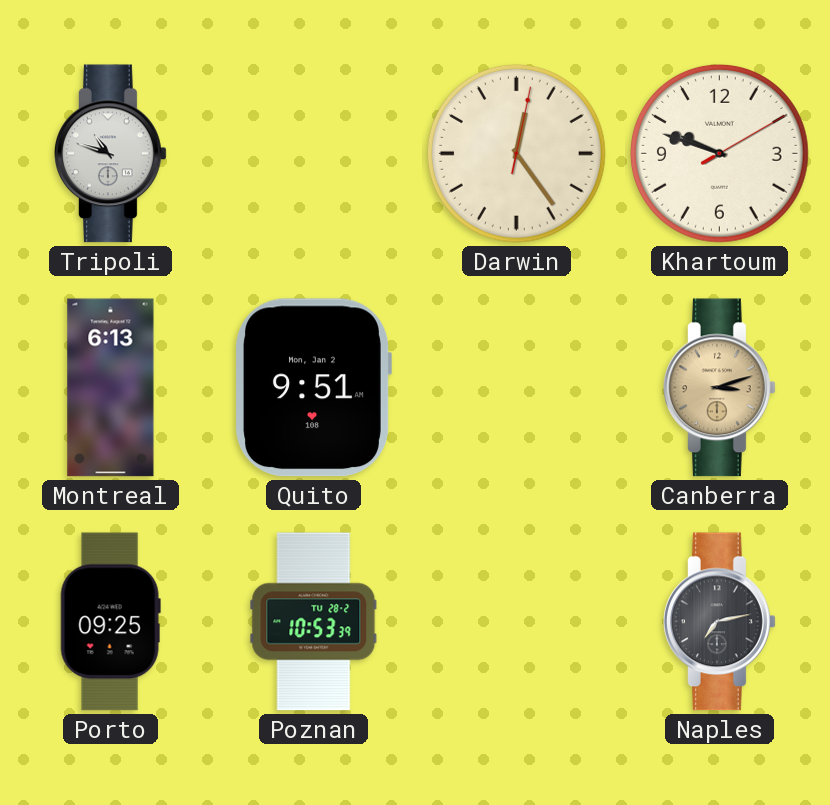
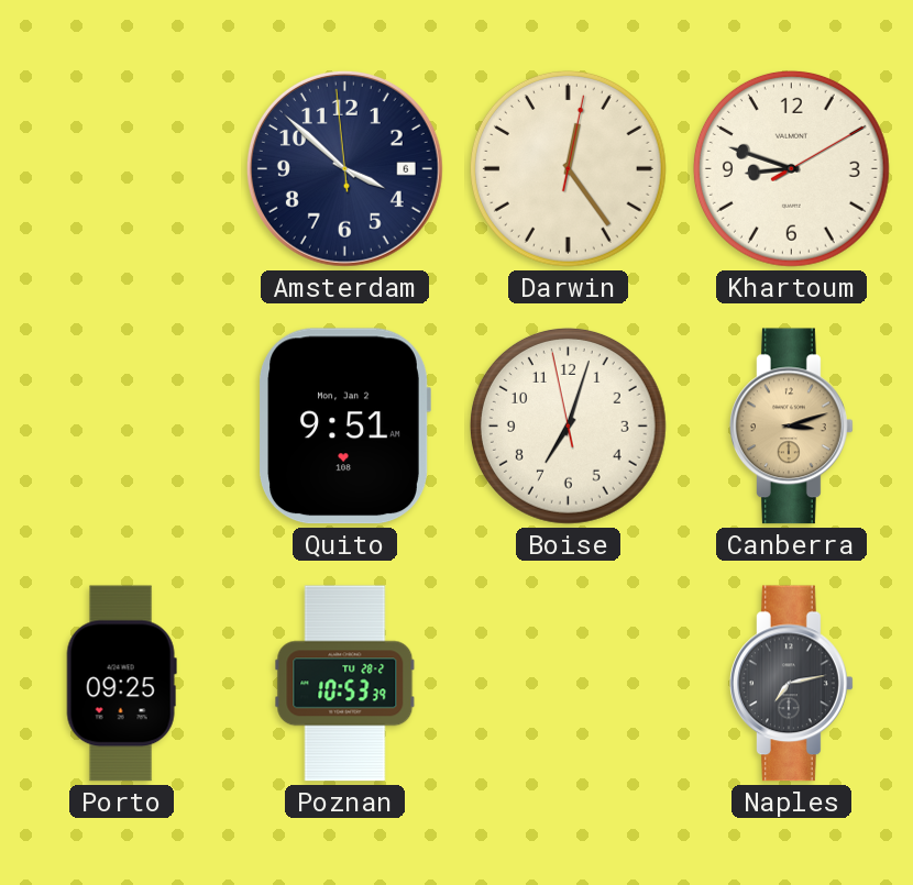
Tripoli: 10:48 -> none
Amsterdam: none -> 3:51
Khartoum: 9:48 -> 8:48
Montreal: 6:13 -> none
Boise: none -> 7:02
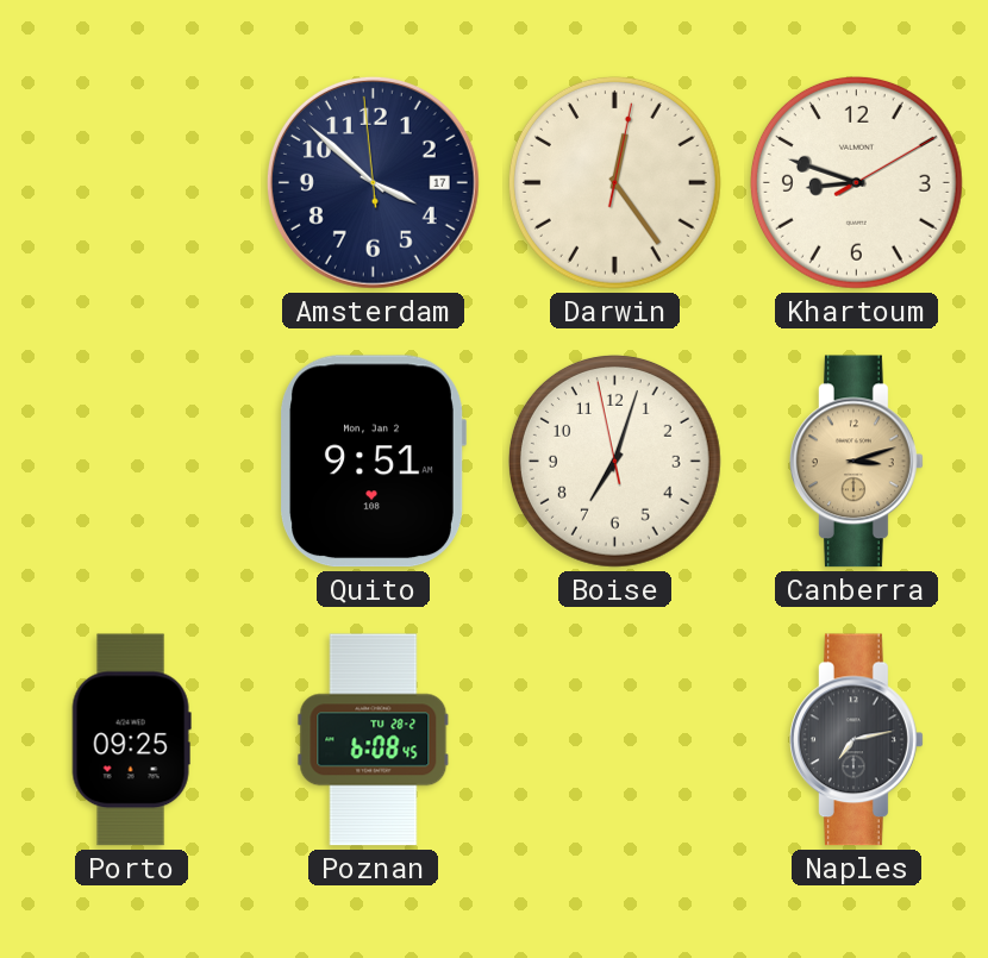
Amsterdam date: 6 -> 17
Poznan: 10:53 -> 6:08
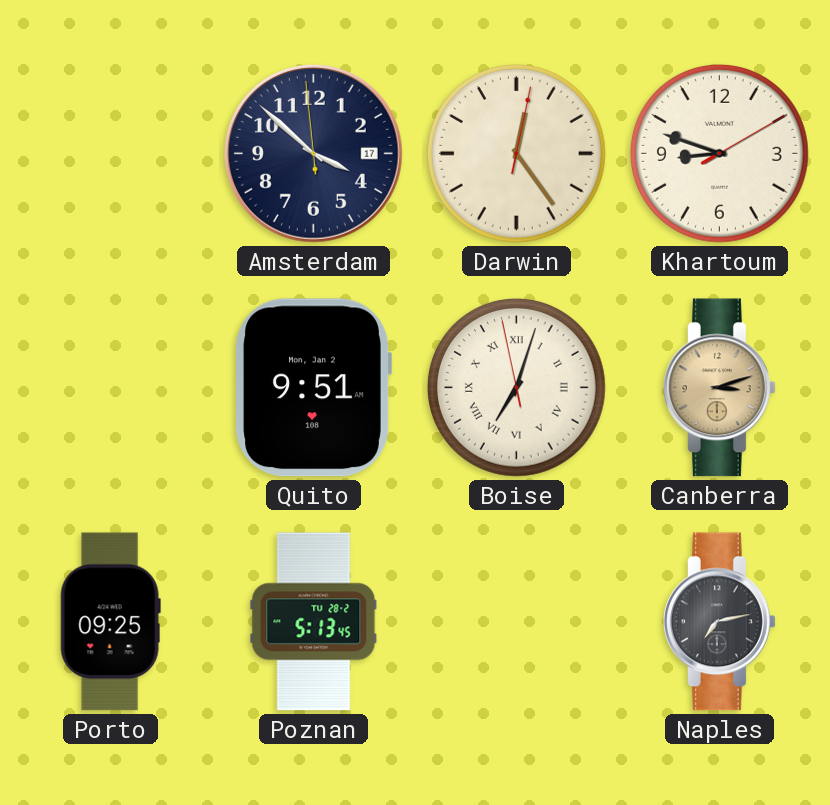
Boise numerals: Arabic -> Roman
Poznan: 6:08 -> 5:13
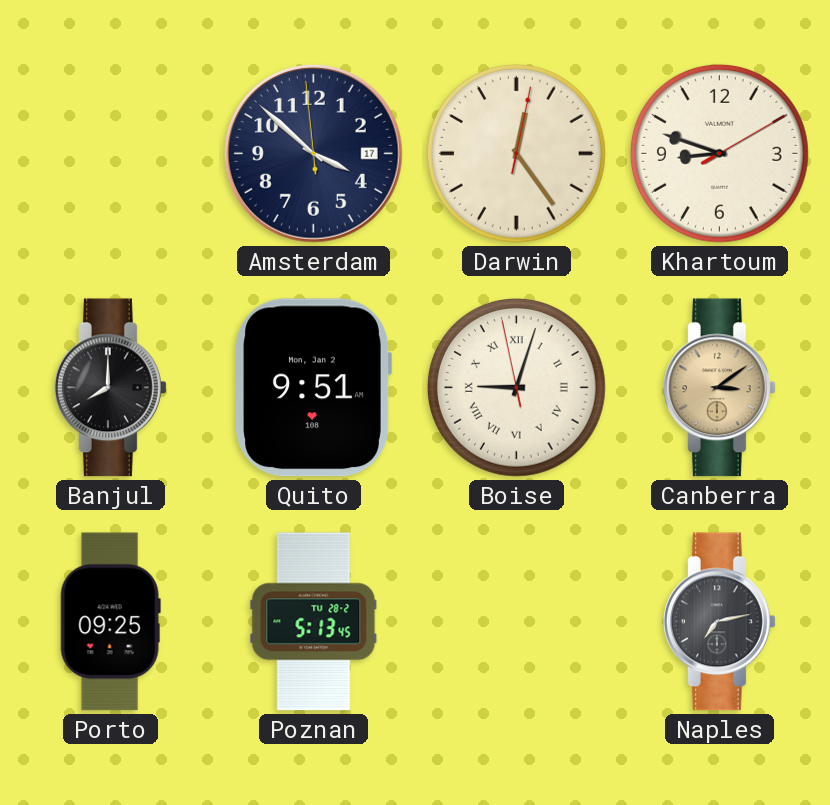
Banjul: none -> 8:00
Boise: 7:02 -> 9:02
Canberra: 3:12 -> 3:09
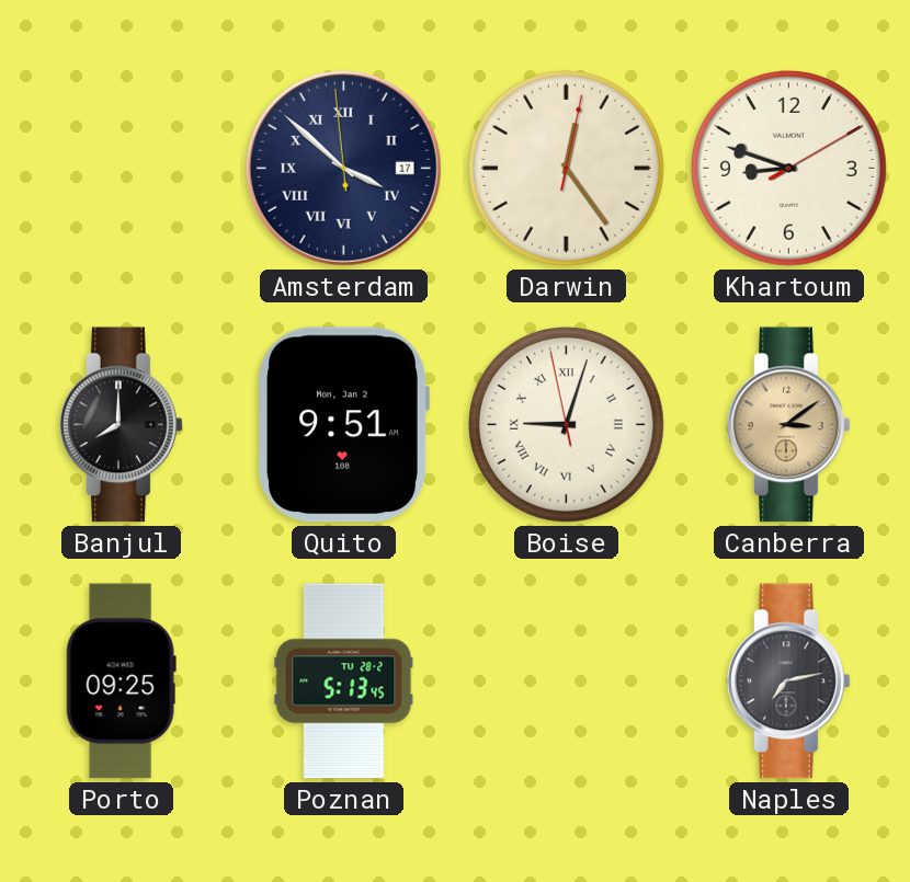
Amsterdam numerals: Arabic -> Roman
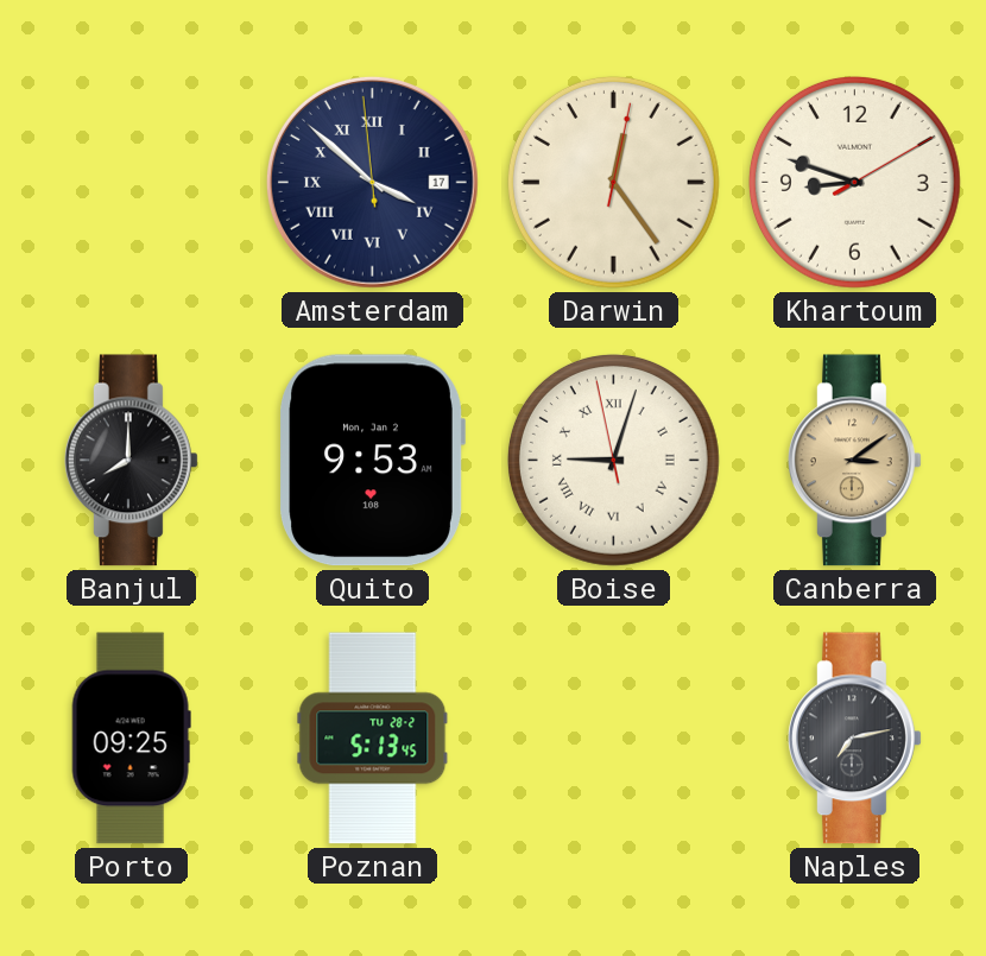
Quito: 9:51 -> 9:53
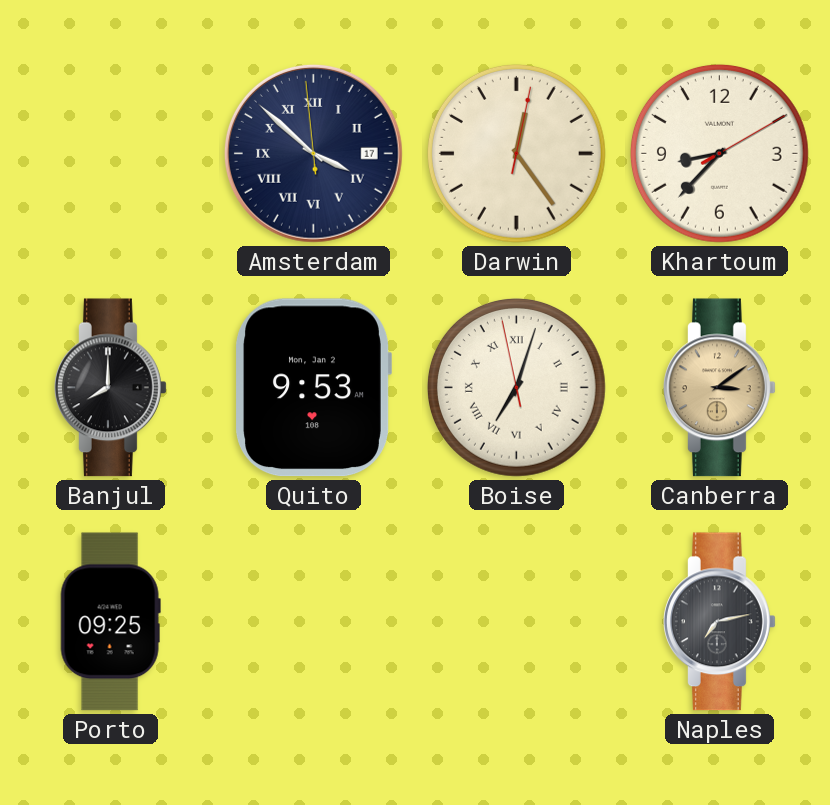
Khartoum: 8:48 -> 8:37
Boise: 9:02 -> 7:02
Poznan: 5:13 -> none
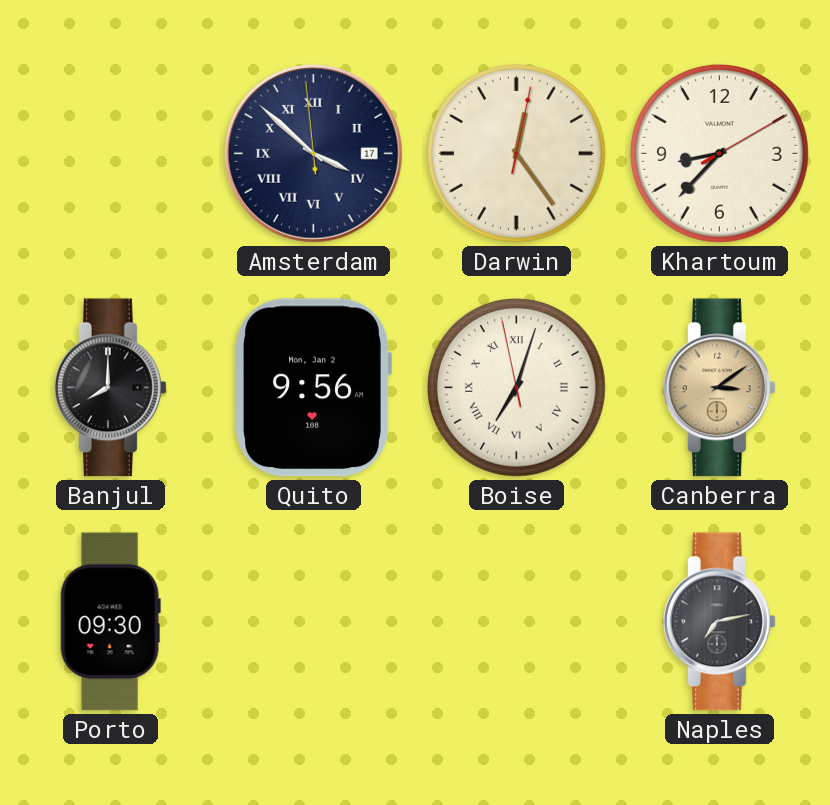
Quito: 9:53 -> 9:56
Porto: 09:25 -> 09:30
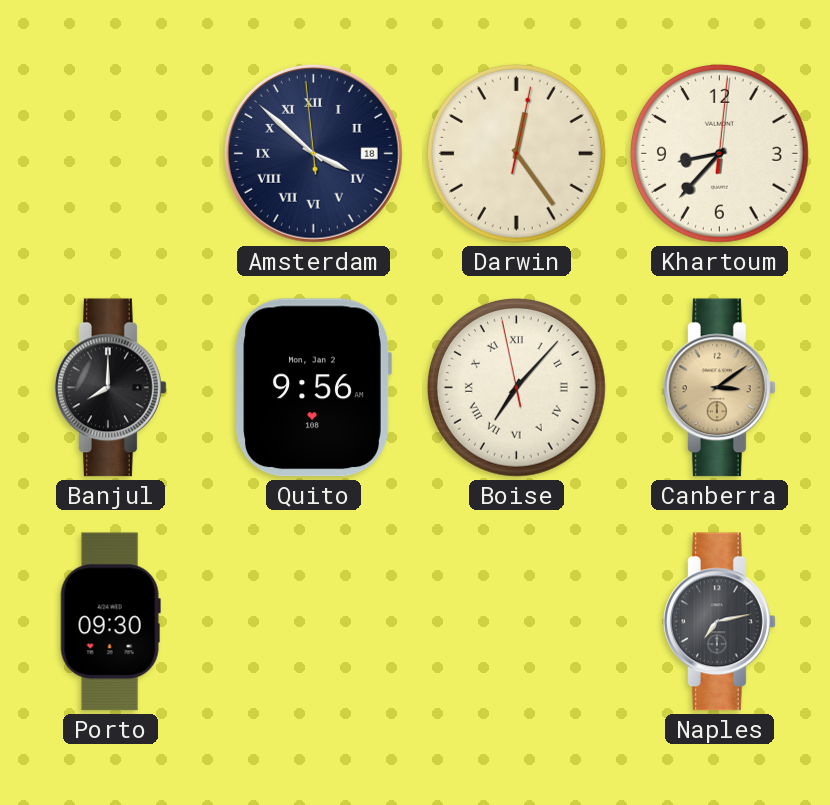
Amsterdam date: 17 -> 18
Khartoum: 8:37:10 -> 8:37:01
Boise: 7:02 -> 7:06
